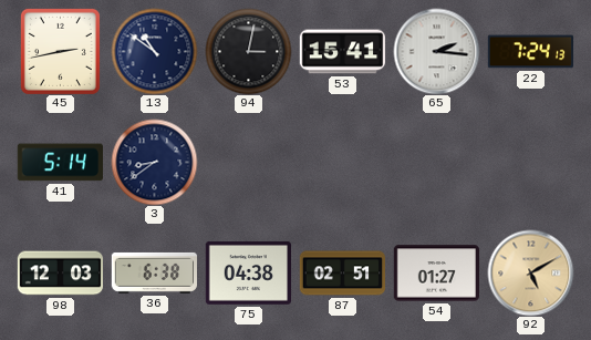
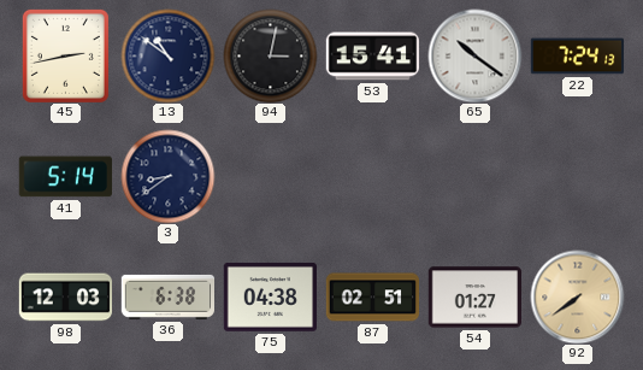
65: 2:16 -> 10:21
92: 5:10 -> 7:39
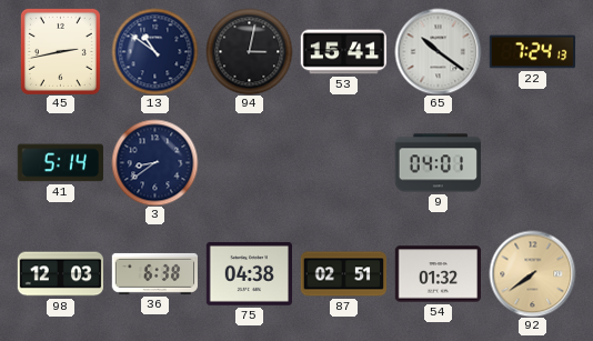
9: none -> 04:01
54: 01:27 -> 01:32
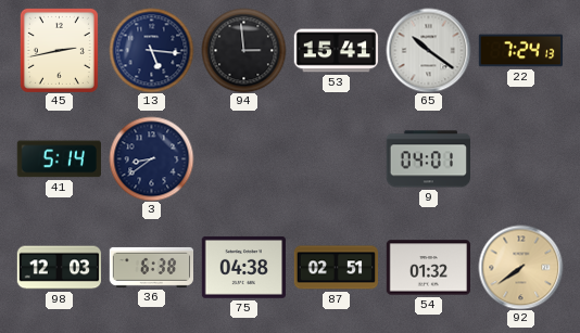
13: 10:51 -> 5:16
94: 3:02 -> 2:59
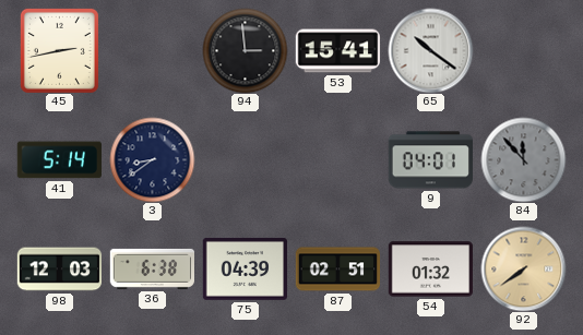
13: 5:16 -> none
22: 7:24 -> none
84: none -> 11:53
75: 04:38 -> 04:39
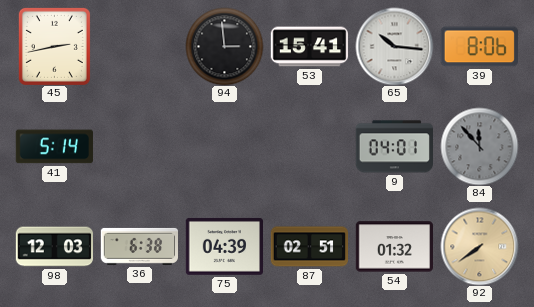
65: 10:21 -> 10:16
39: none -> 8:06
3: 8:39 -> none
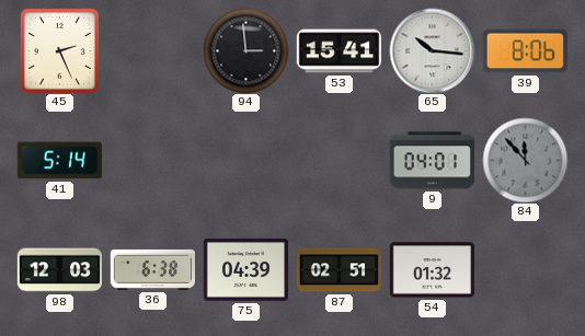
45: 2:43 -> 2:26
92: 7:39 -> none
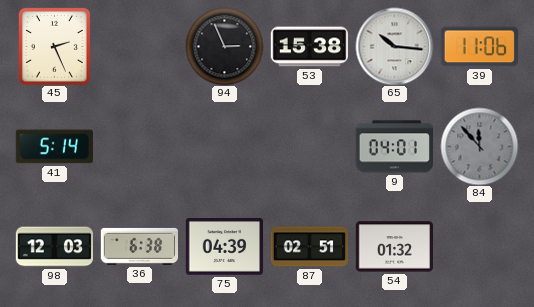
94: 2:59 -> 2:56
53: 15:41 -> 15:38
39: 8:06 -> 11:06
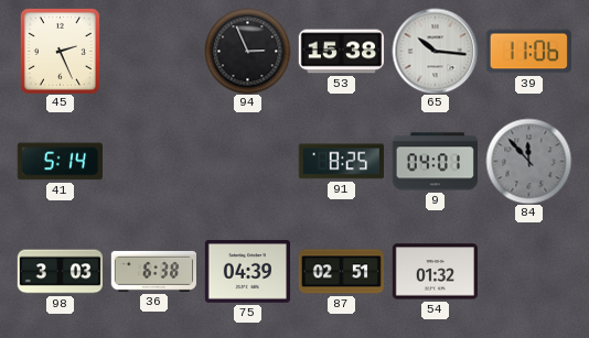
91: none -> 8:25
98: 12:03 -> 3:03
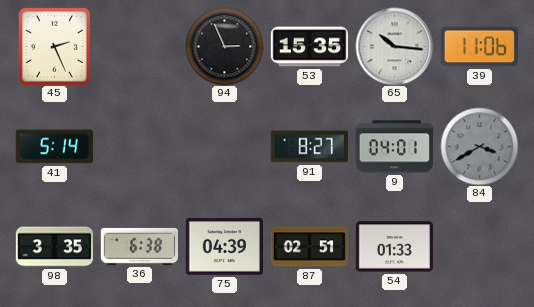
53: 15:38 -> 15:35
91: 8:25 -> 8:27
84: 11:53 -> 3:40
98: 3:03 -> 3:35
54: 01:32 -> 01:33
